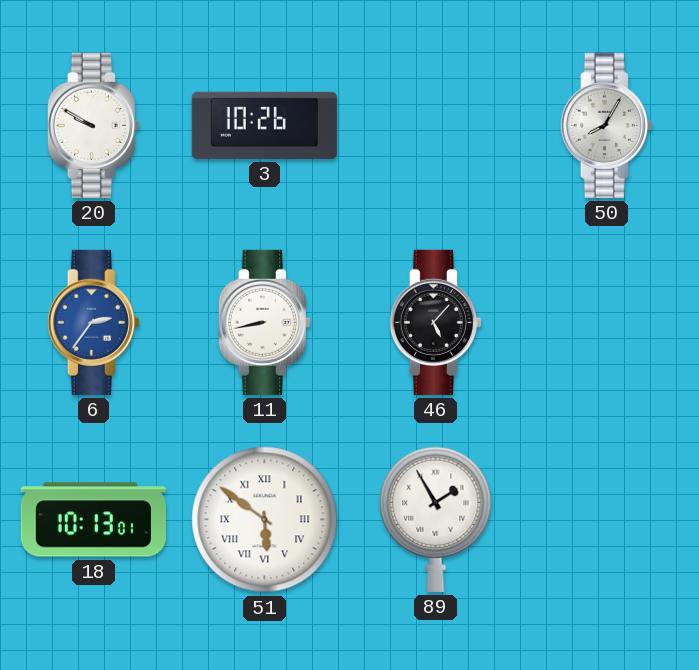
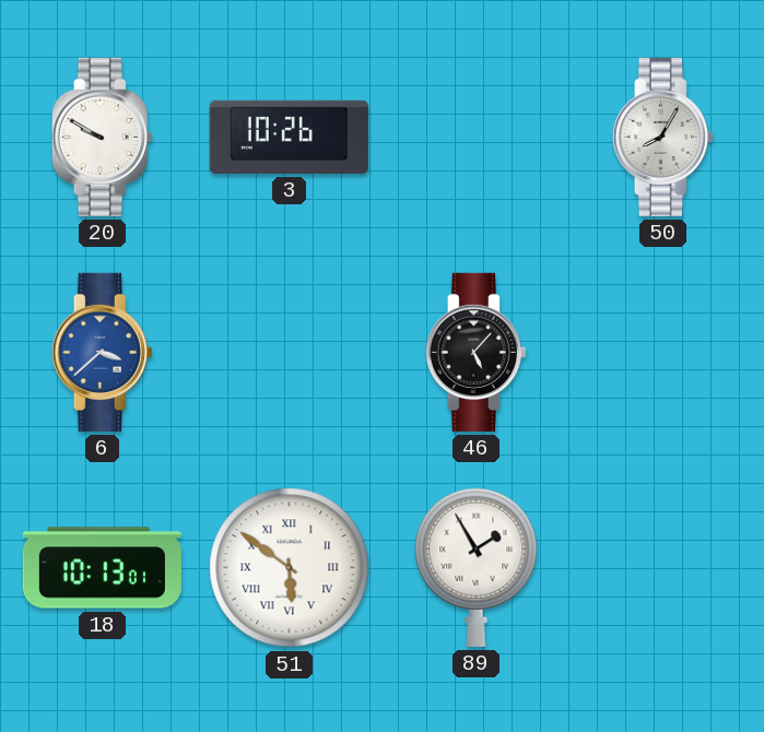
6: 2:36 -> 3:38
11: 8:43 -> none
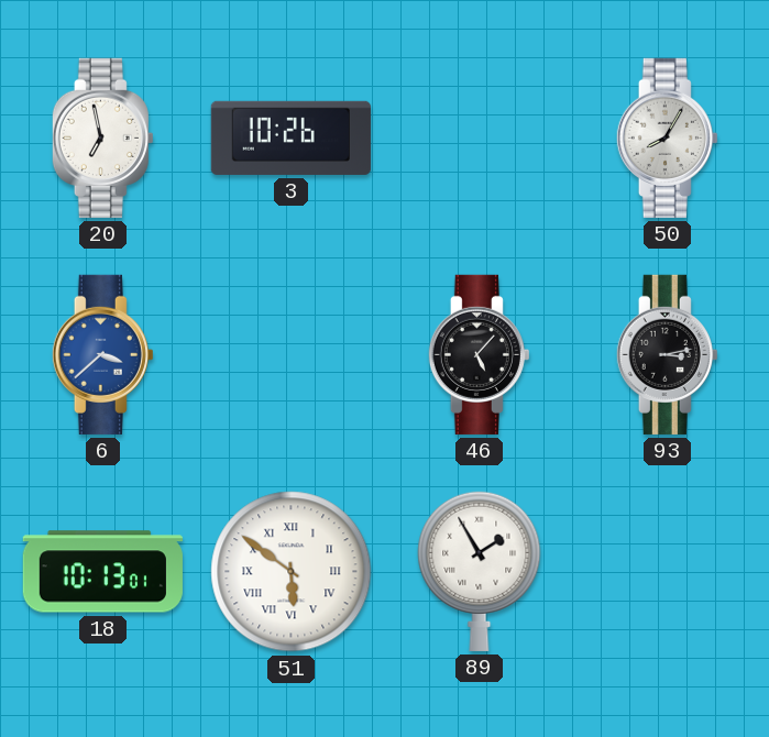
20: 9:50 -> 6:58
93: none -> 3:13
